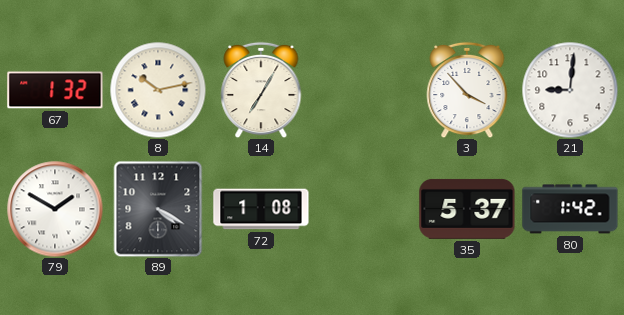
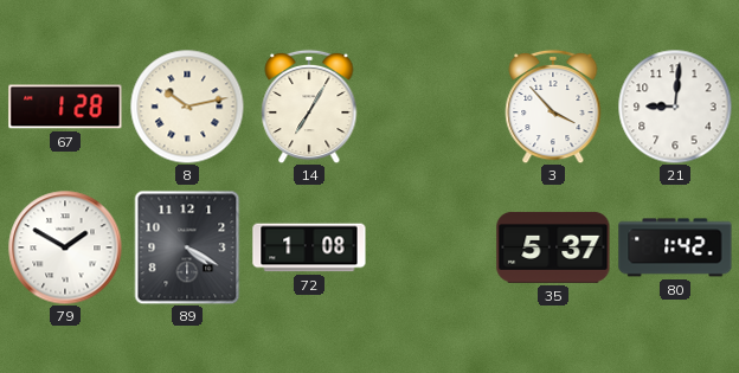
67: 1:32 -> 1:28
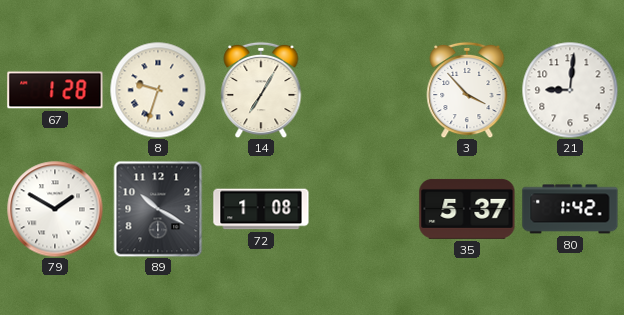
8: 10:13 -> 9:33
89: 4:20 -> 10:20
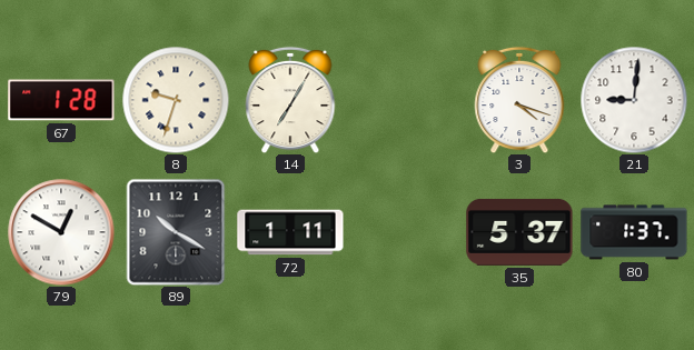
3: 3:53 -> 4:18
79: 1:50 -> 12:50
72: 1:08 -> 1:11
80: 1:42 -> 1:37
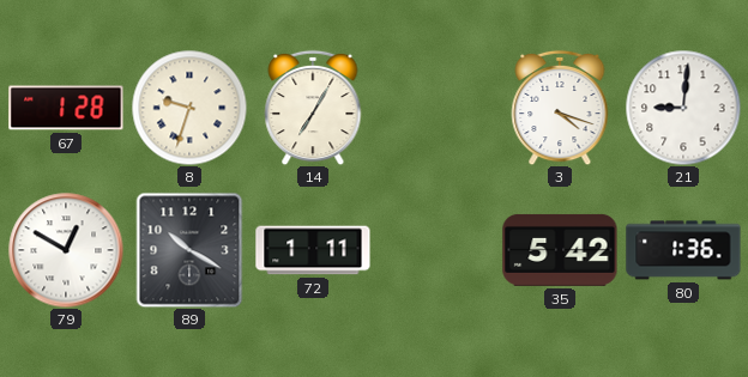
35: 5:37 -> 5:42
80: 1:37 -> 1:36
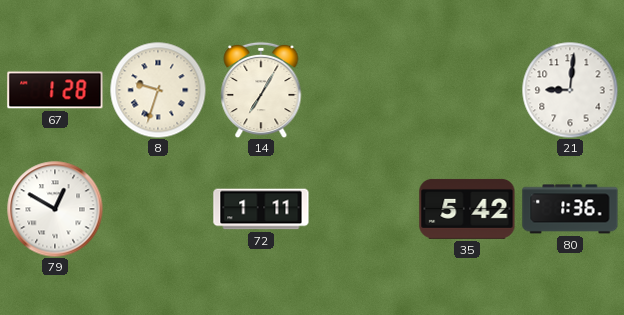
3: 4:18 -> none
89: 10:20 -> none
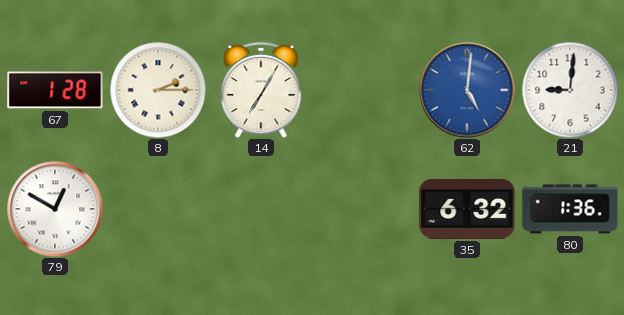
8: 9:33 -> 2:15
62: none -> 5:01
72: 1:11 -> none
35: 5:42 -> 6:32
